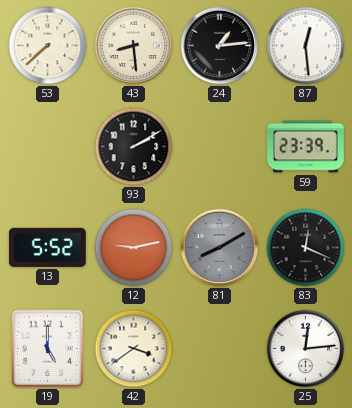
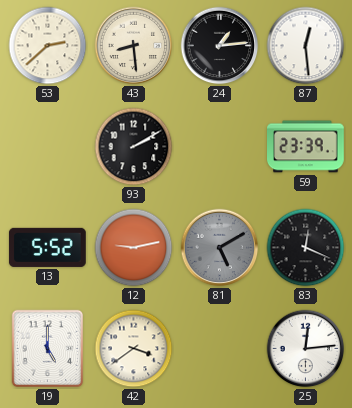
53: 7:38 -> 2:38
81: 8:10 -> 5:10
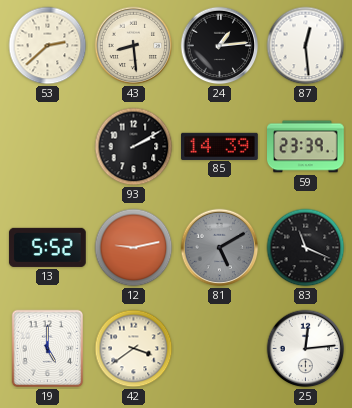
85: none -> 14:39
83: 12:19 -> 11:19
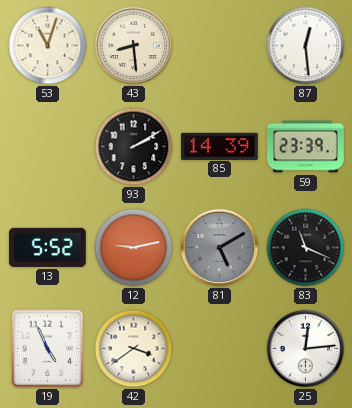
53: 2:38 -> 11:03
24: 1:14 -> none
19: 5:00 -> 4:56
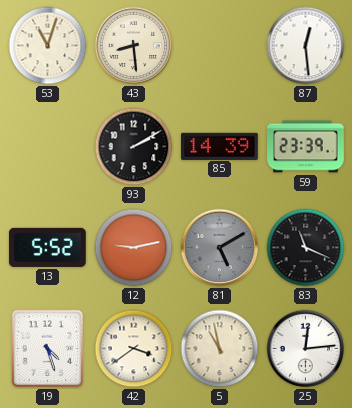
19: 4:56 -> 4:27
5: none -> 10:58
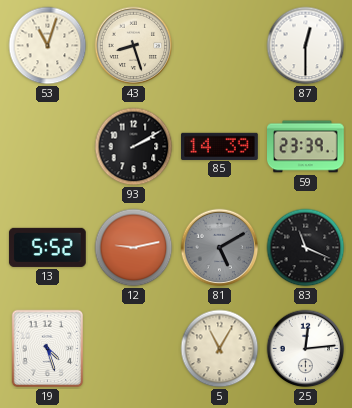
43: 8:29 -> 8:27
87: 12:29 -> 12:30
42: 3:39 -> none
5: 10:58 -> 11:05
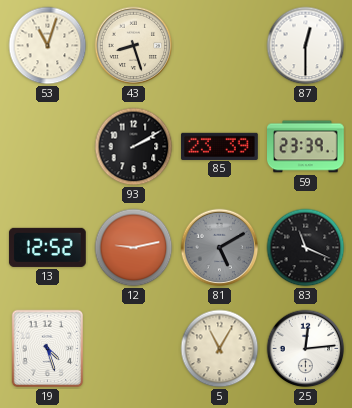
85: 14:39 -> 23:39
13: 5:52 -> 12:52
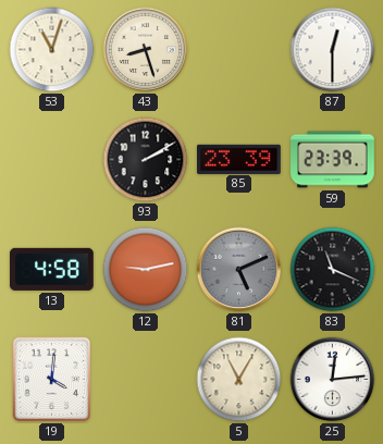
13: 12:52 -> 4:58
81: 5:10 -> 5:11
19: 4:27 -> 4:01
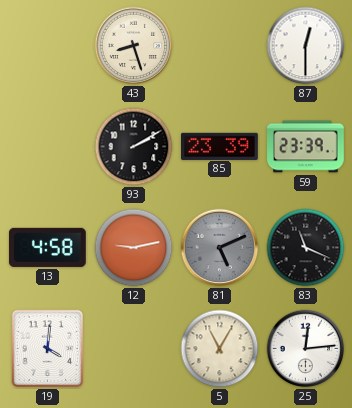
53: 11:03 -> none
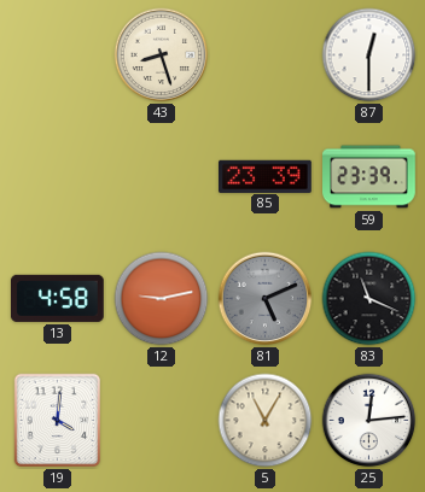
93: 2:10 -> none
